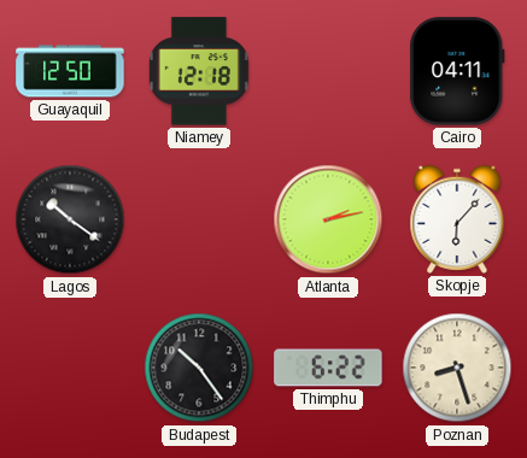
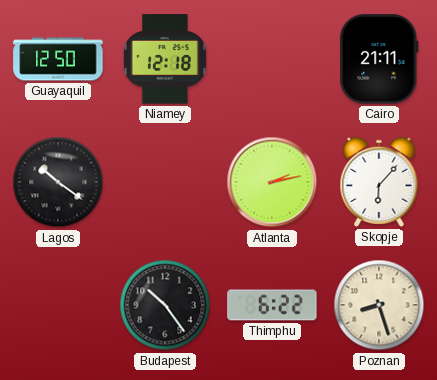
Cairo: 04:11 -> 21:11
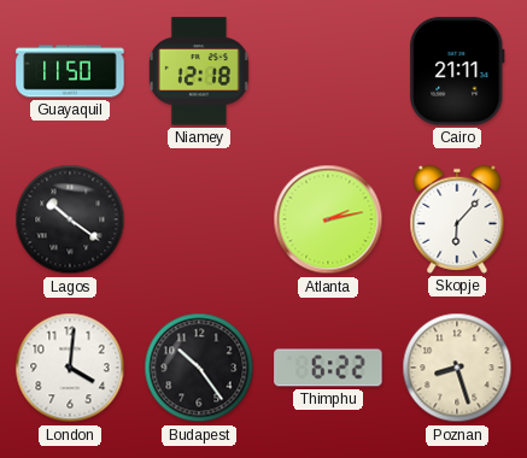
Guayaquil: 12:50 -> 11:50
London: none -> 4:01
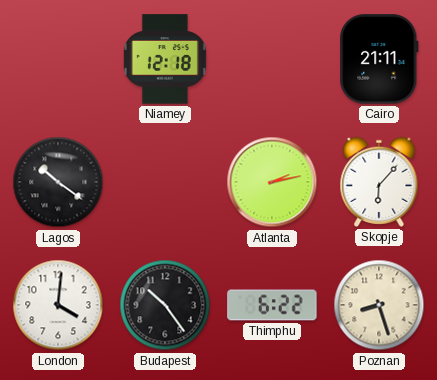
Guayaquil: 11:50 -> none
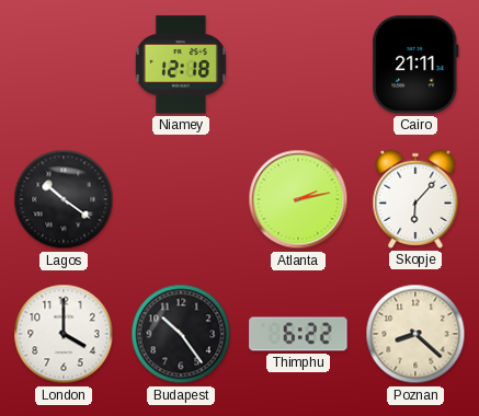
London: 4:01 -> 4:00
Poznan: 8:27 -> 8:22
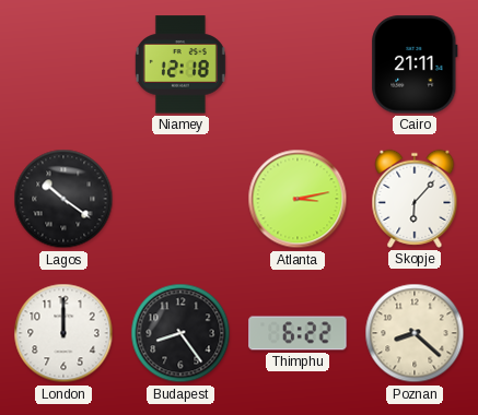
Atlanta: 2:13 -> 3:13
London: 4:00 -> 12:00
Budapest: 10:24 -> 8:24
